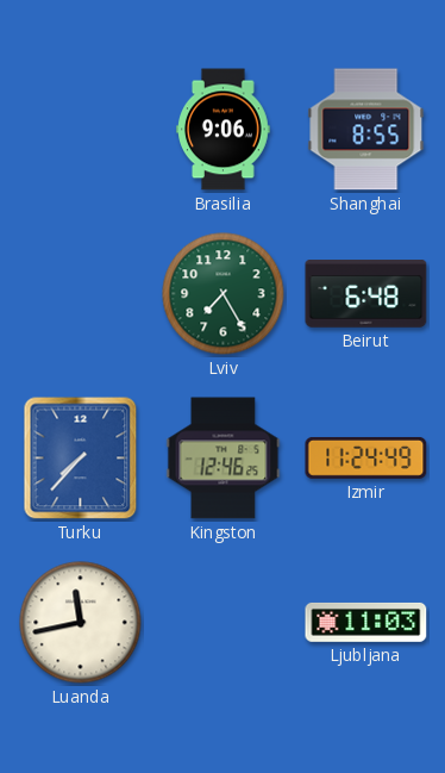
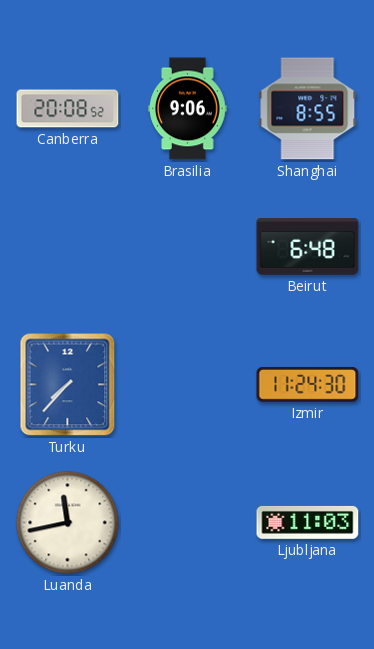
Canberra: none -> 20:08
Lviv: 7:25 -> none
Kingston: 12:46 -> none
Izmir: 11:24:49 -> 11:24:30
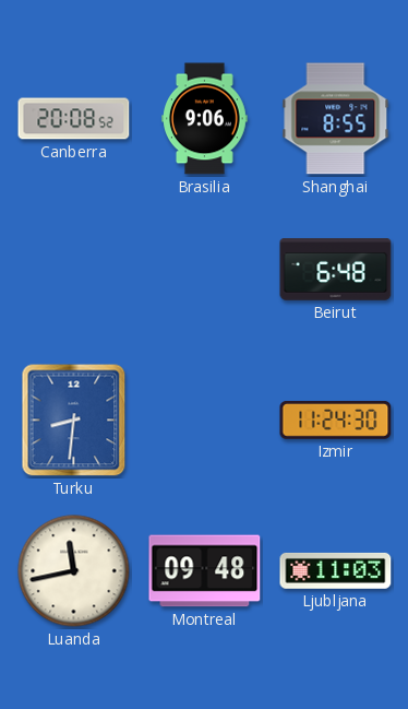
Turku: 7:37 -> 8:31
Montreal: none -> 09:48
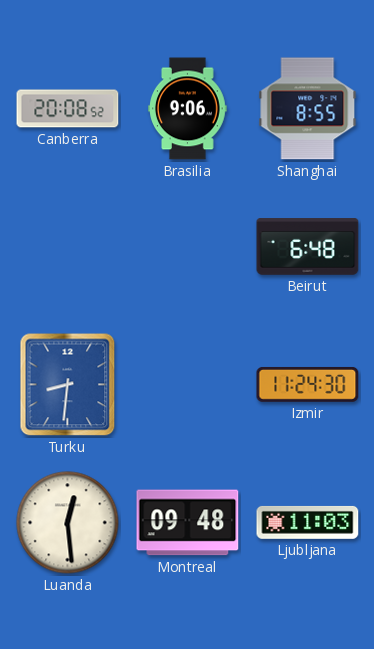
Luanda: 11:43 -> 12:29
